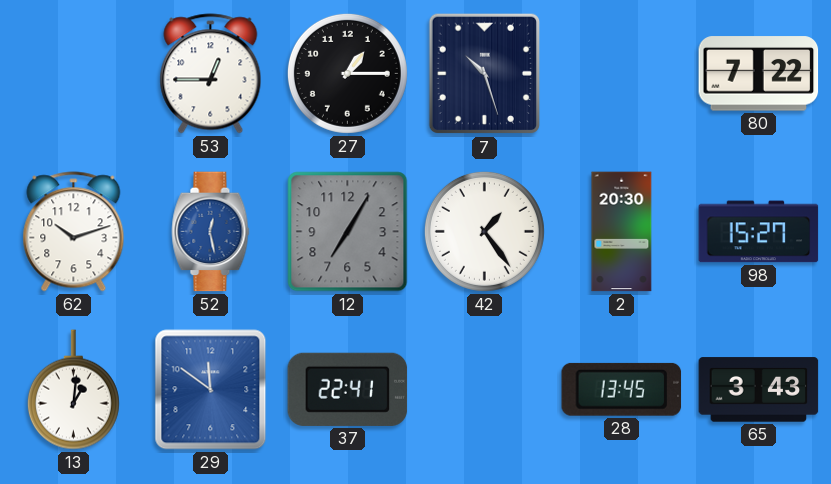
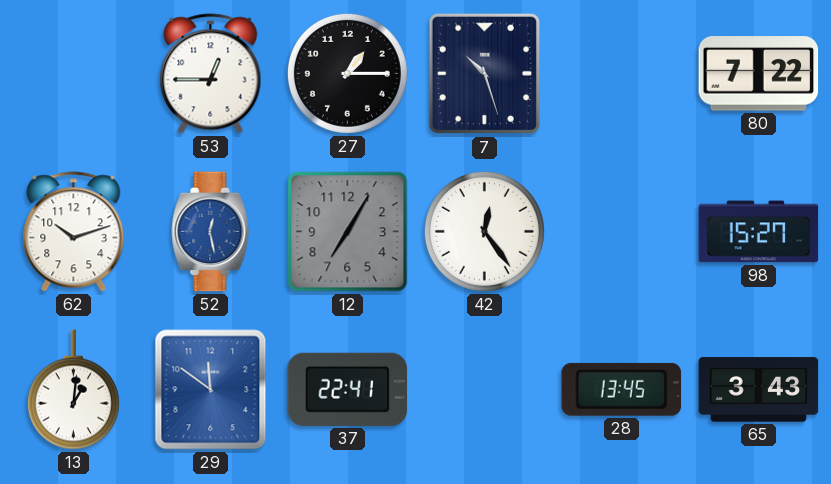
42: 1:24 -> 12:24
2: 20:30 -> none
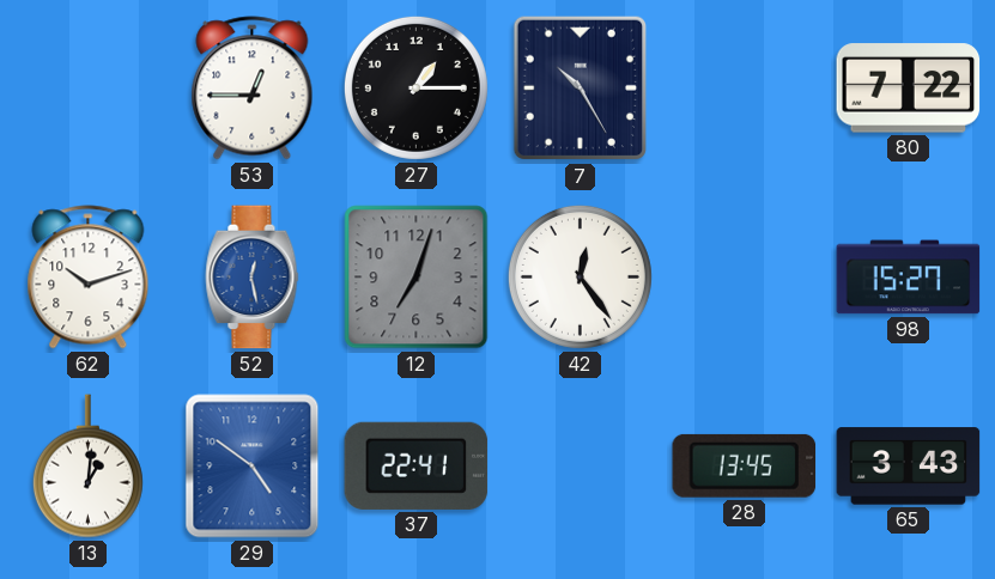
7: 10:27 -> 10:25
12: 7:05 -> 7:03
29: 11:51 -> 4:51
